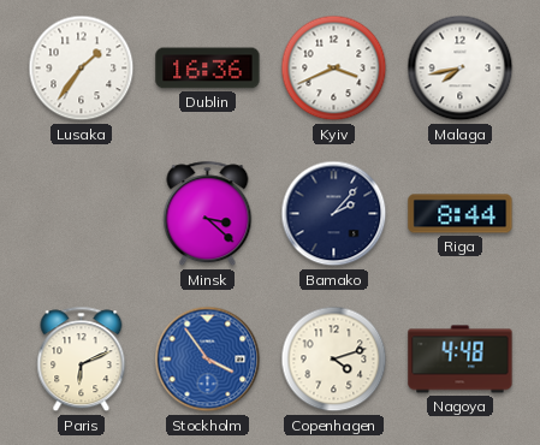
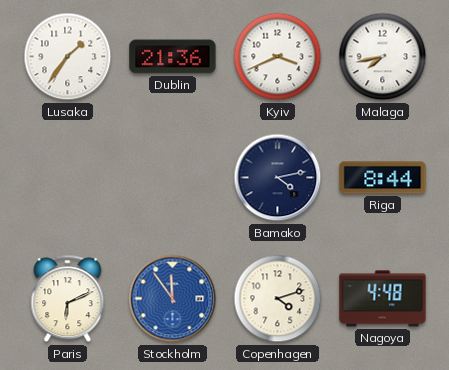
Dublin: 16:36 -> 21:36
Minsk: 3:22 -> none
Bamako: 2:07 -> 4:13
Stockholm: 3:54 -> 11:54
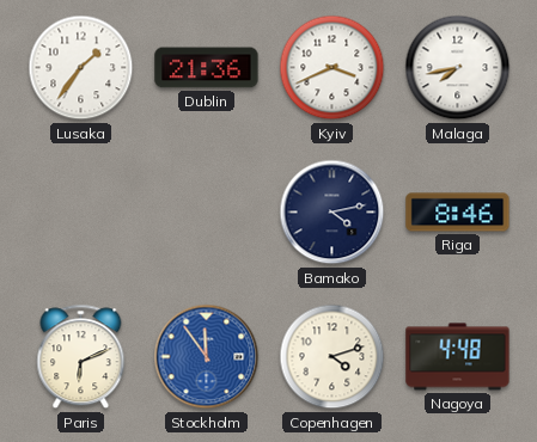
Riga: 8:44 -> 8:46
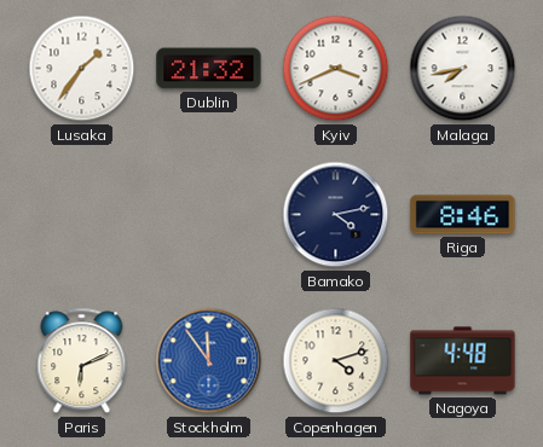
Dublin: 21:36 -> 21:32
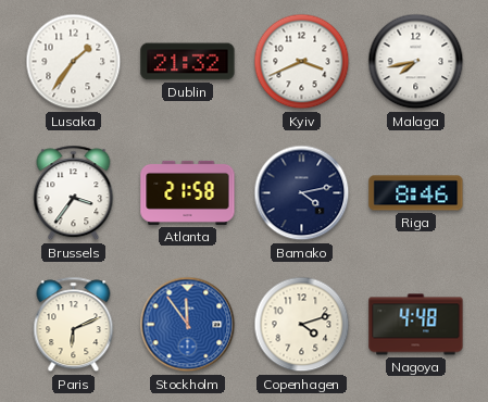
Brussels: none -> 3:36
Atlanta: none -> 21:58
